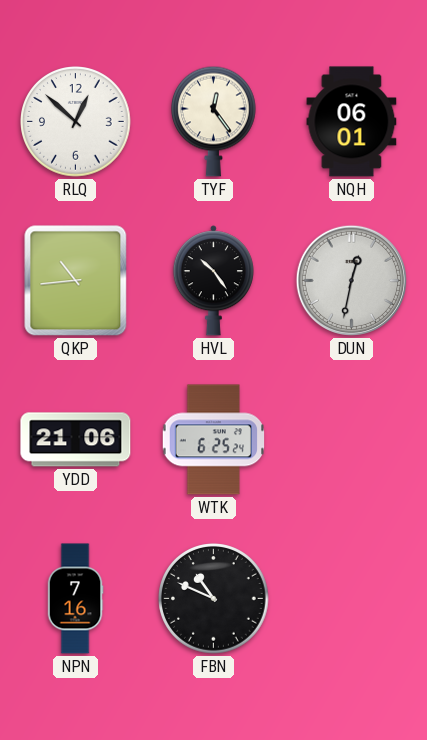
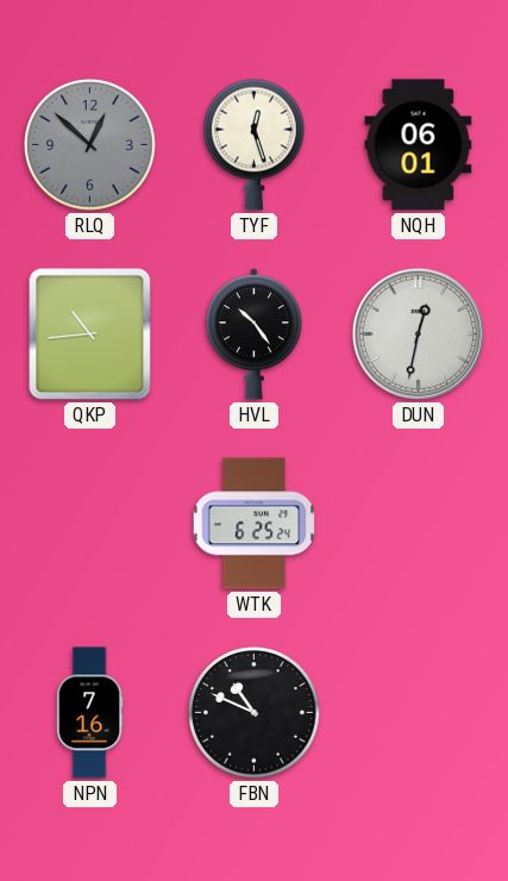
RLQ dial: white -> grey
TYF: 12:24 -> 12:27
YDD: 21:06 -> none
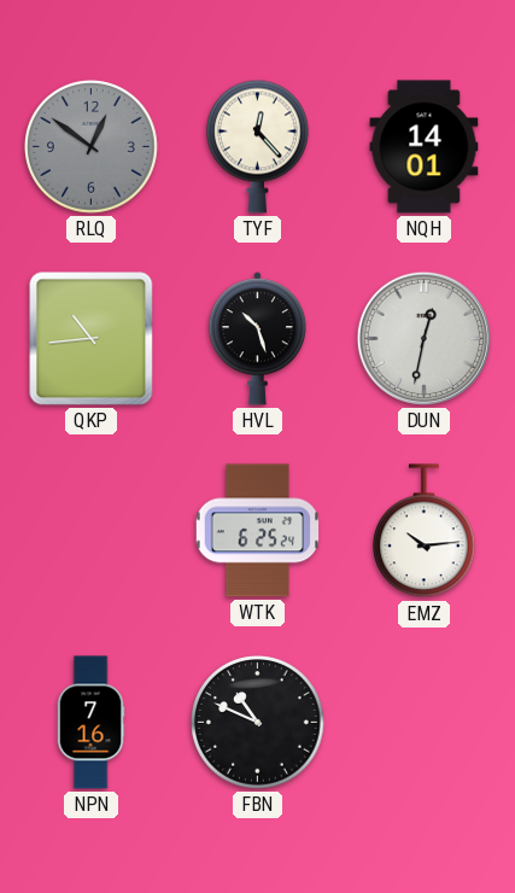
RLQ: 12:52 -> 12:51
TYF: 12:27 -> 12:23
NQH: 06:01 -> 14:01
HVL: 10:24 -> 10:27
EMZ: none -> 10:14
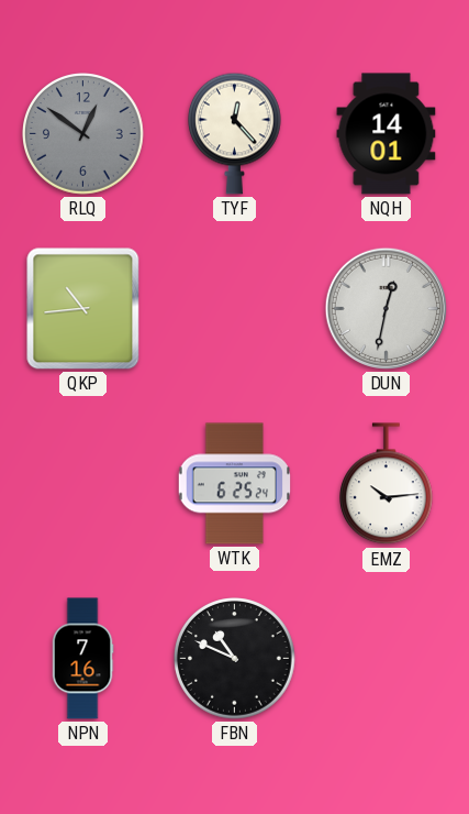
HVL: 10:27 -> none
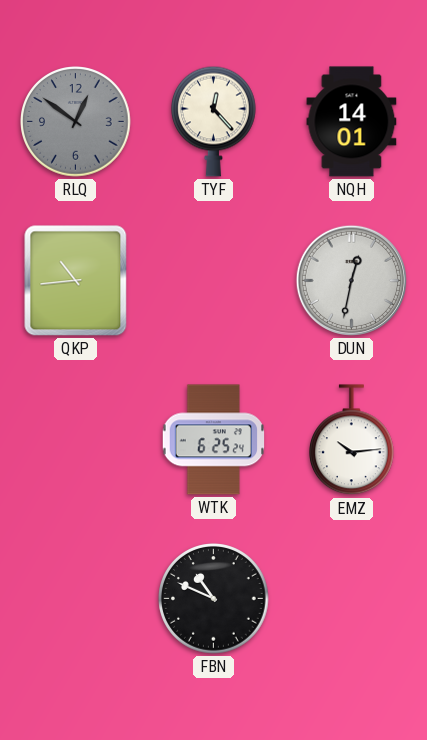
NPN: 7:16 -> none
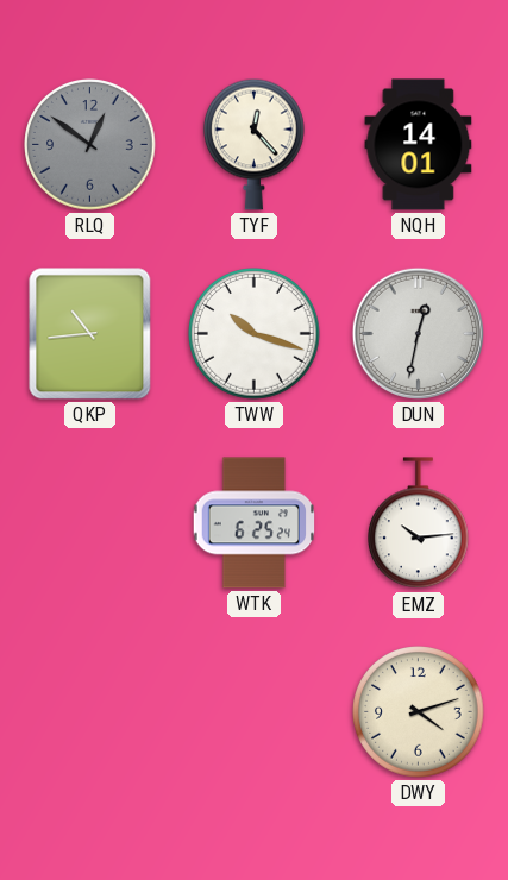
TWW: none -> 10:18
FBN: 10:49 -> none
DWY: none -> 4:12
